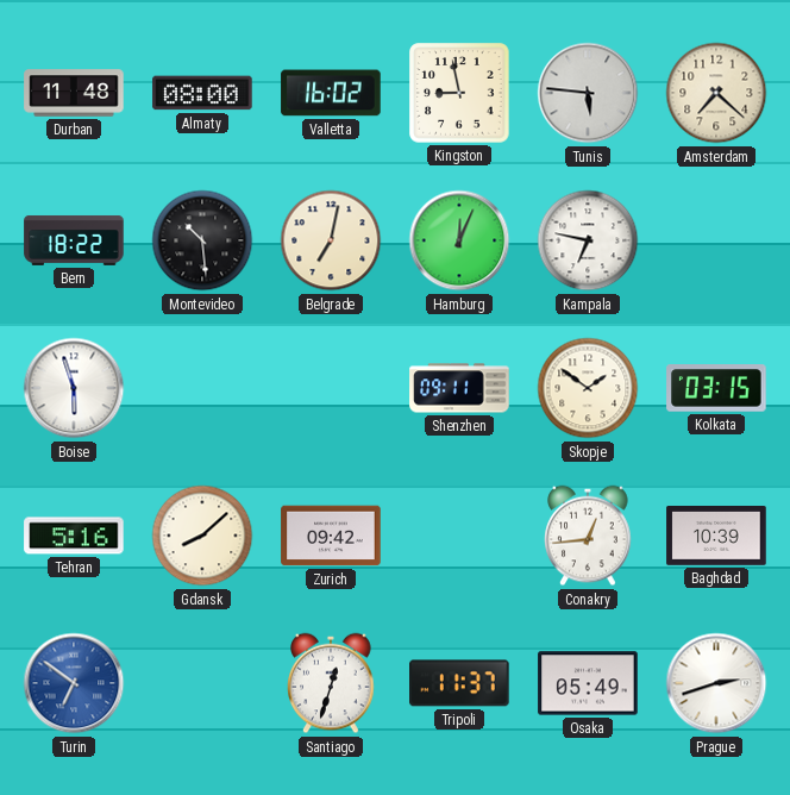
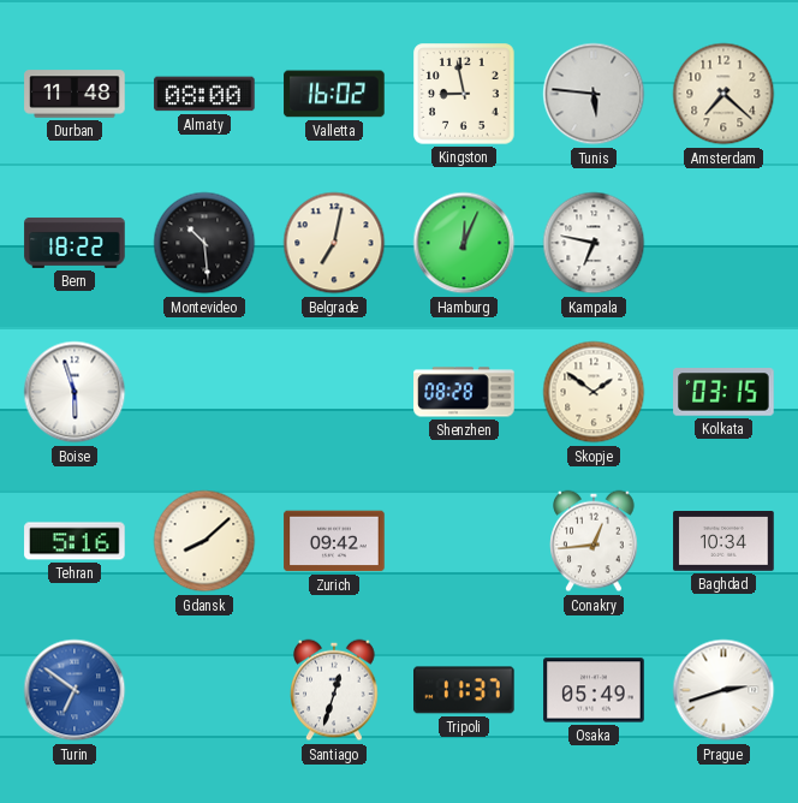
Shenzhen: 09:11 -> 08:28
Baghdad: 10:39 -> 10:34
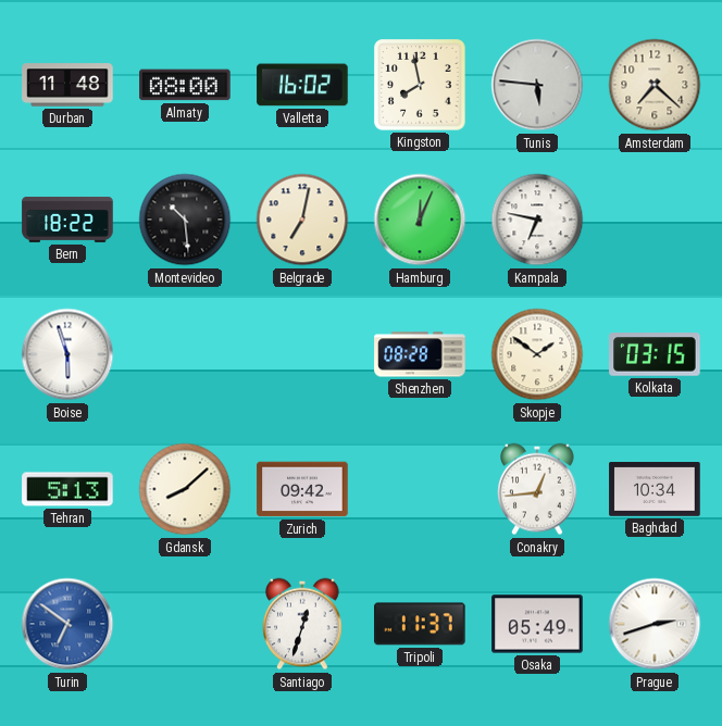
Kingston: 8:58 -> 7:58
Tehran: 5:16 -> 5:13
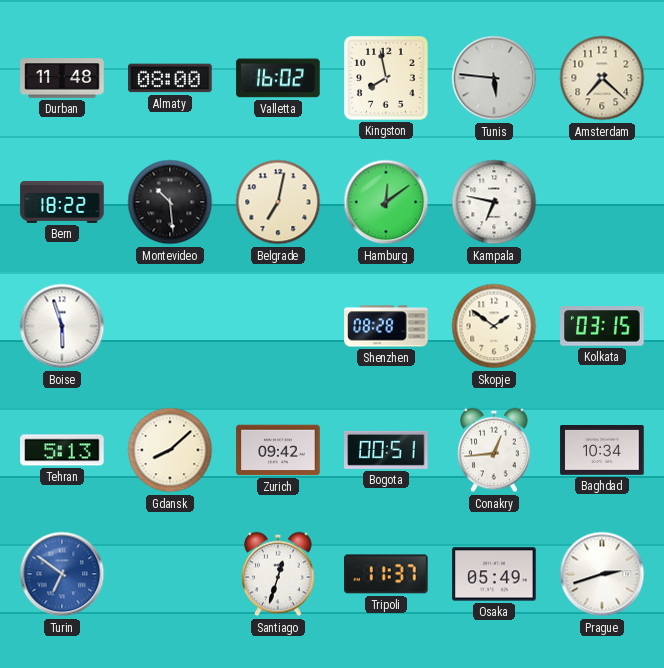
Hamburg: 12:04 -> 12:09
Bogota: none -> 00:51
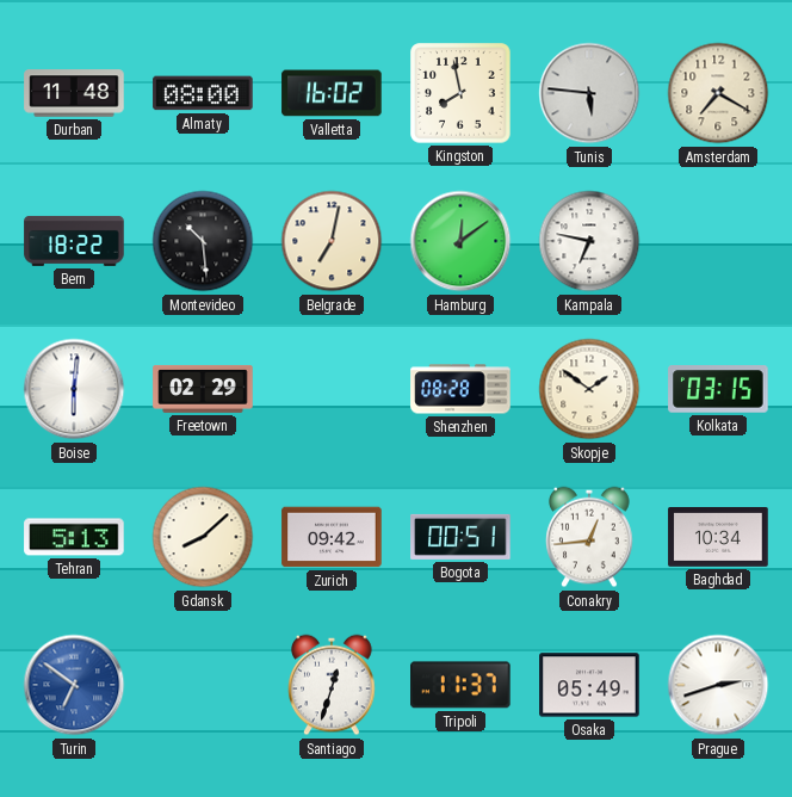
Amsterdam: 7:22 -> 7:20
Boise: 5:57 -> 6:01
Freetown: none -> 02:29
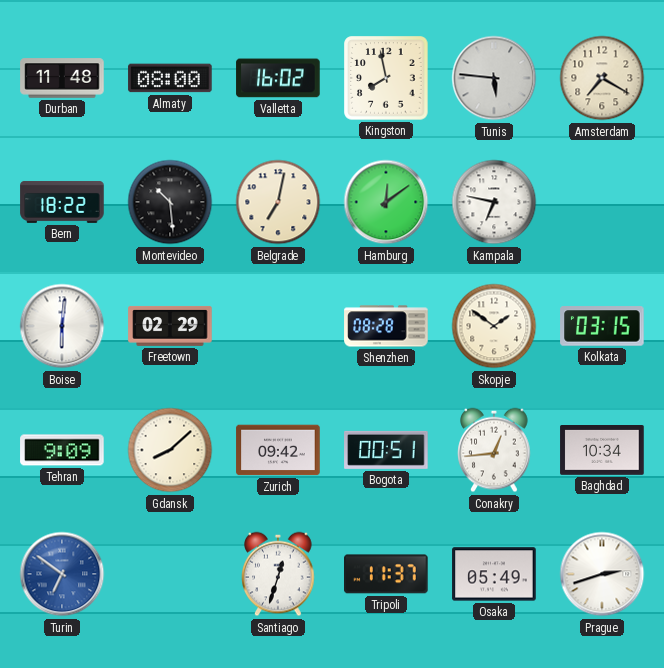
Tehran: 5:13 -> 9:09
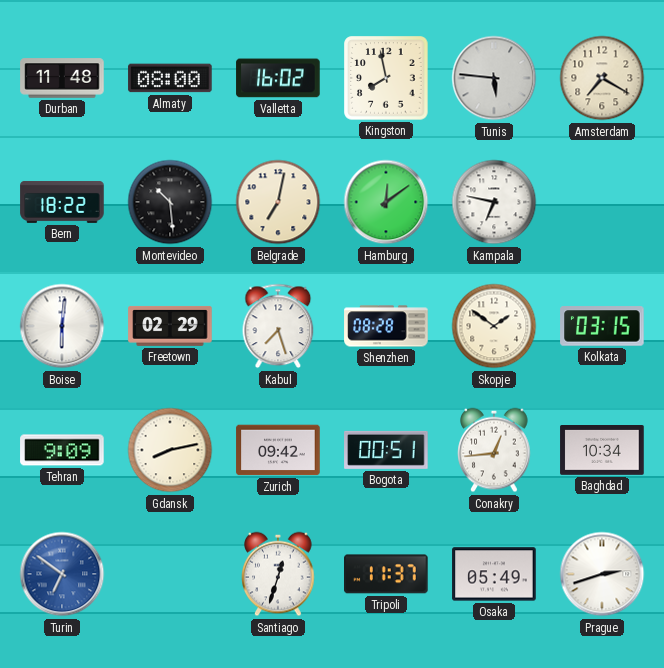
Kabul: none -> 7:27
Gdansk: 8:08 -> 8:13
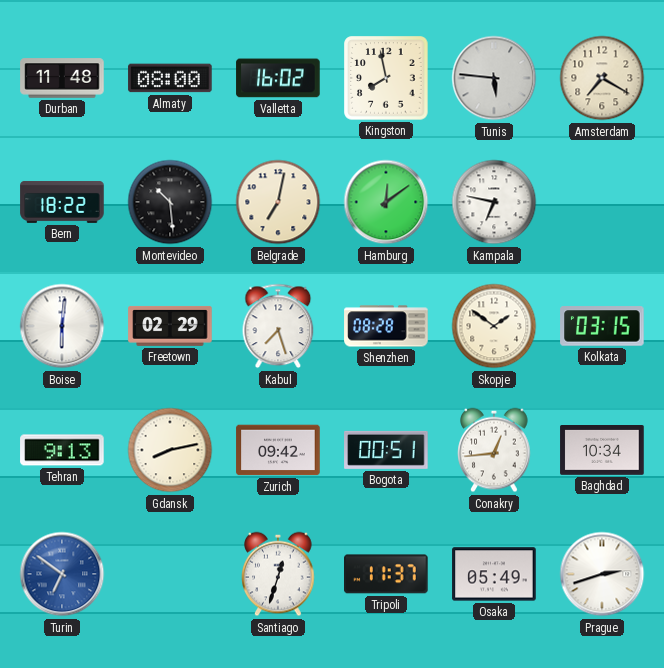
Tehran: 9:09 -> 9:13
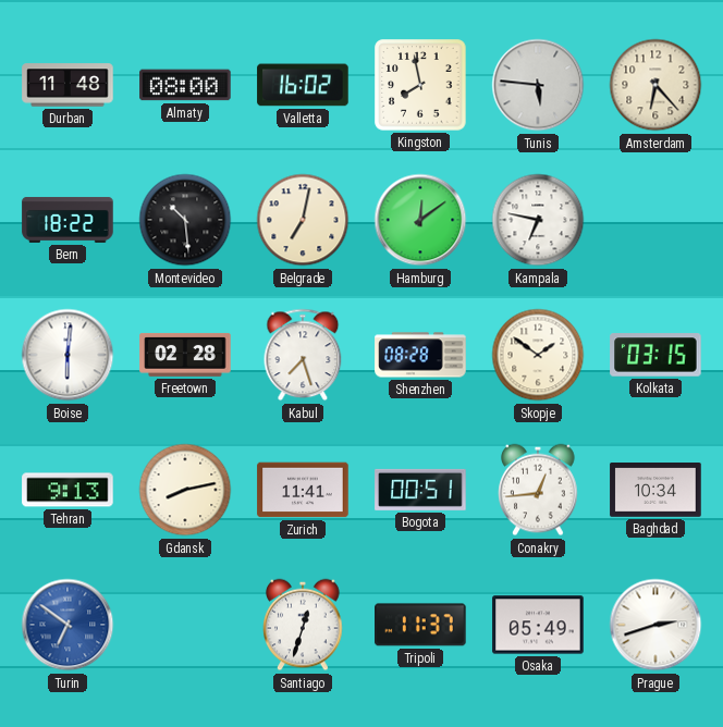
Amsterdam: 7:20 -> 6:23
Freetown: 02:29 -> 02:28
Zurich: 09:42 -> 11:41
